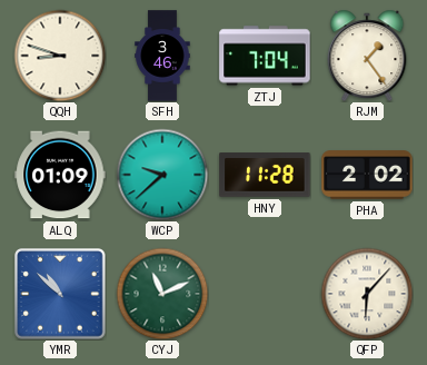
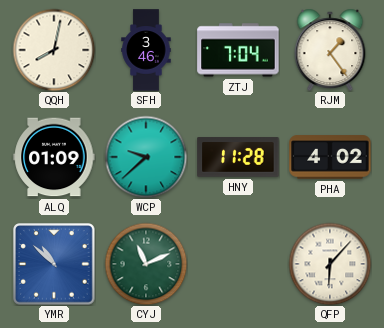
QQH: 8:48 -> 8:02
PHA: 2:02 -> 4:02
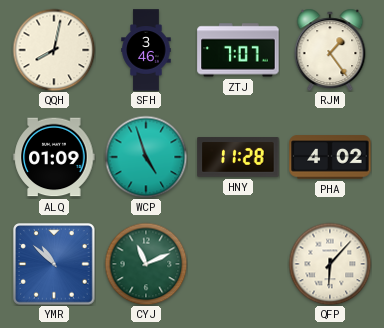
ZTJ: 7:04 -> 7:07
WCP: 9:38 -> 4:57
